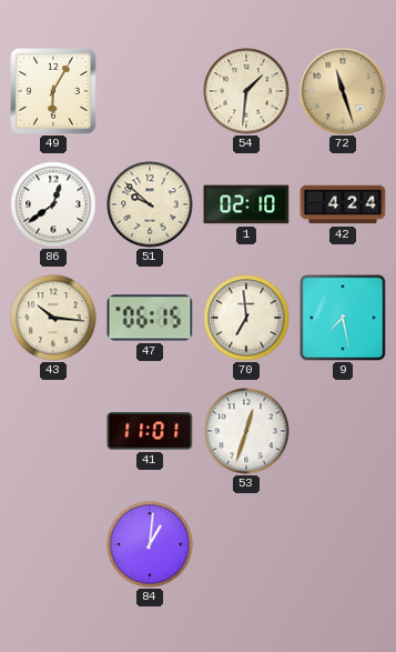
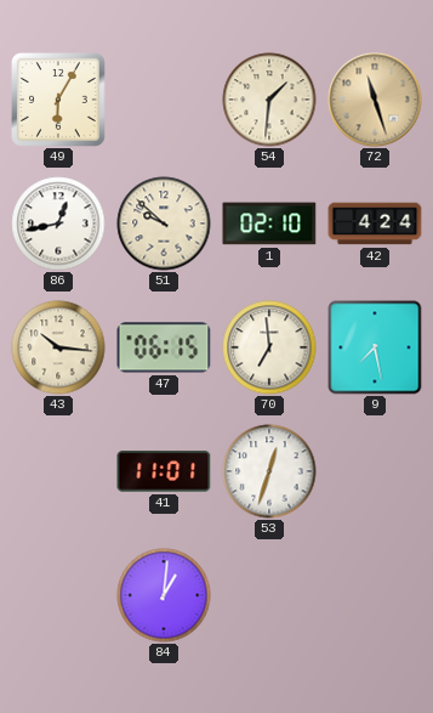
86: 12:39 -> 12:43
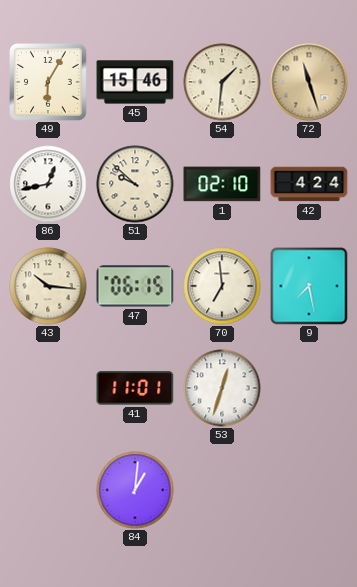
45: none -> 15:46
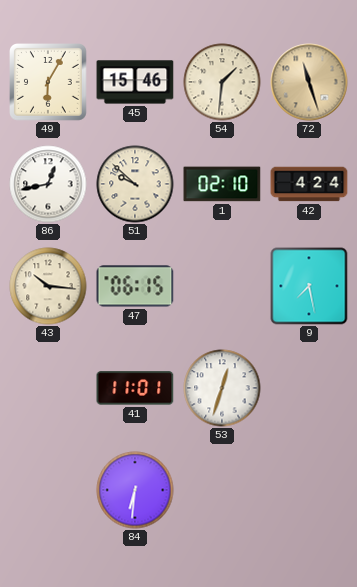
70: 6:59 -> none
84: 1:01 -> 6:31
